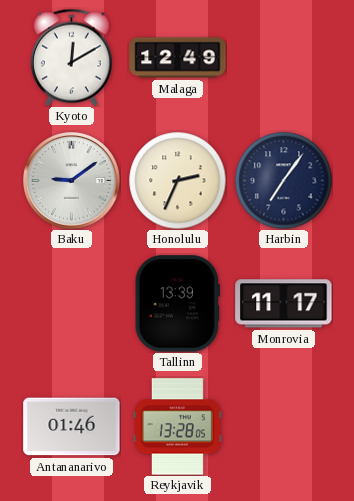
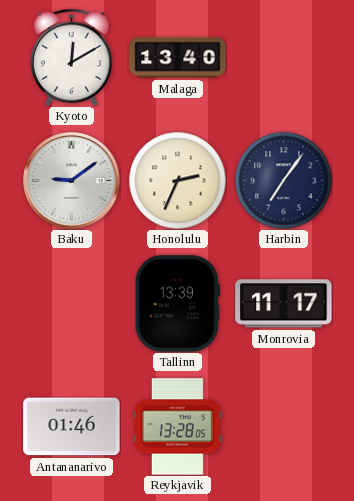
Malaga: 12:49 -> 13:40
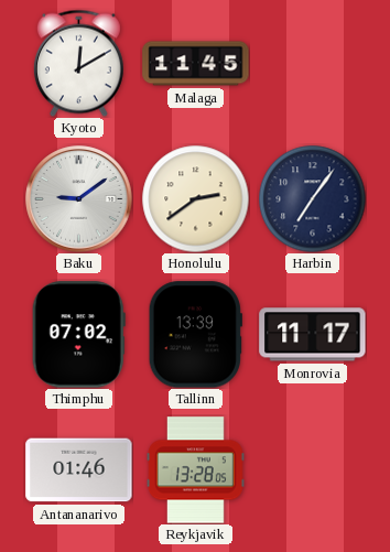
Malaga: 13:40 -> 11:45
Honolulu: 2:34 -> 2:39
Thimphu: none -> 07:02
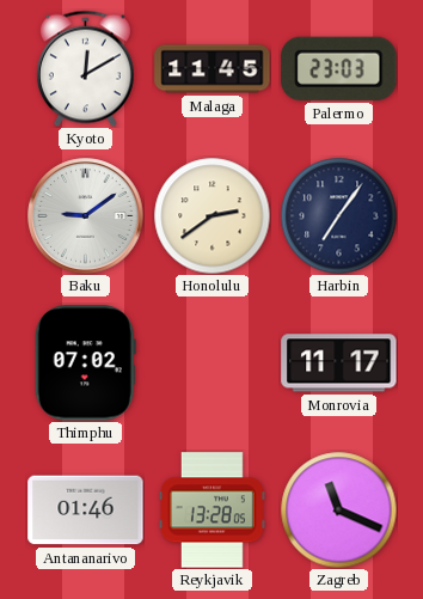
Palermo: none -> 23:03
Tallinn: 13:39 -> none
Zagreb: none -> 11:19
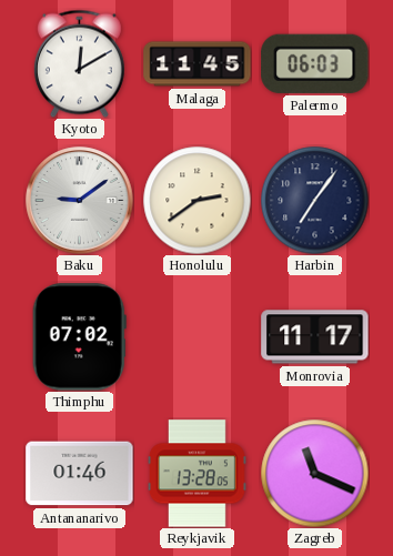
Palermo: 23:03 -> 06:03
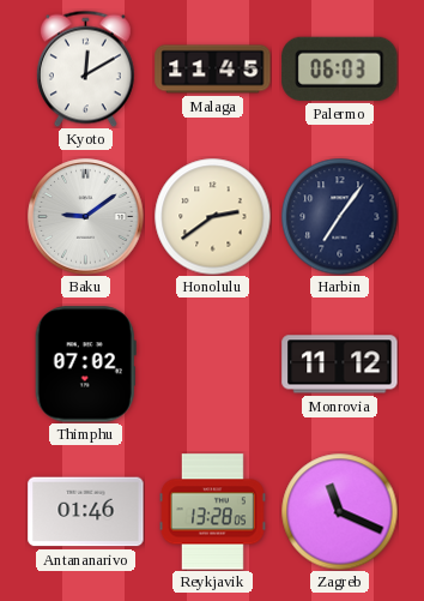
Monrovia: 11:17 -> 11:12
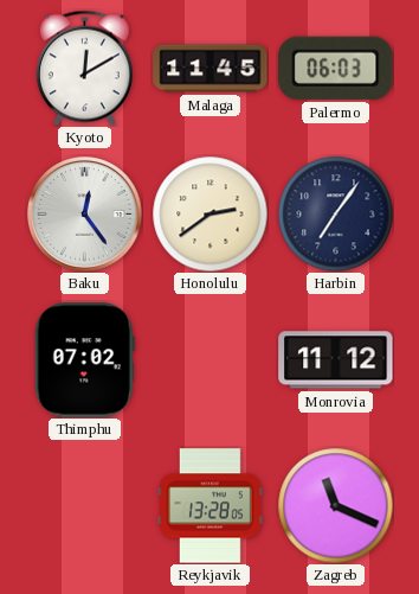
Baku: 9:09 -> 12:24
Antananarivo: 01:46 -> none
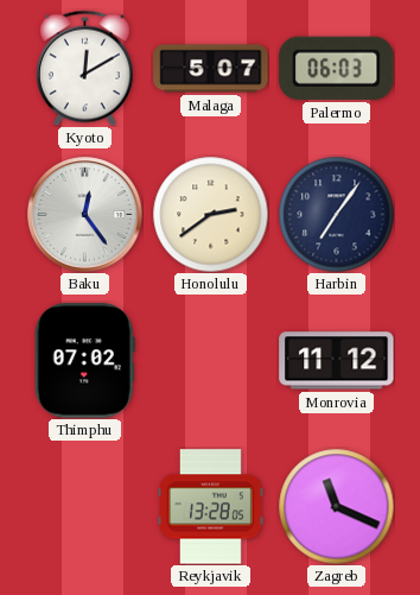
Malaga: 11:45 -> 5:07
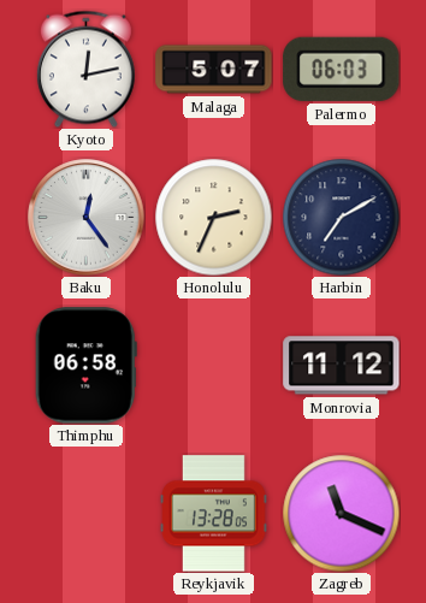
Kyoto: 12:10 -> 12:13
Honolulu: 2:39 -> 2:34
Harbin: 7:06 -> 7:10
Thimphu: 07:02 -> 06:58
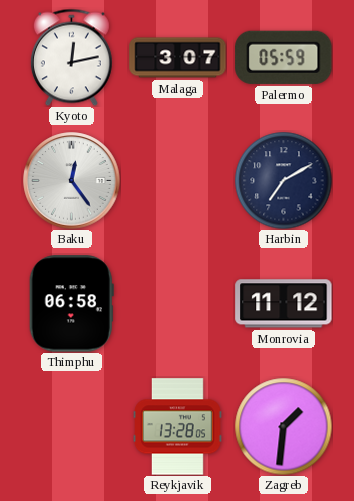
Malaga: 5:07 -> 3:07
Palermo: 06:03 -> 05:59
Honolulu: 2:34 -> none
Zagreb: 11:19 -> 1:31
